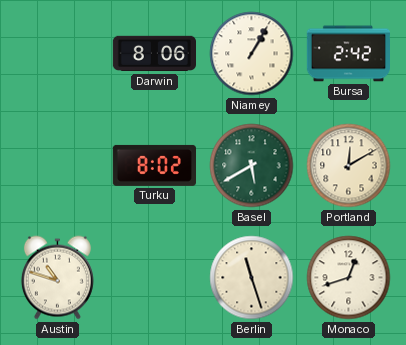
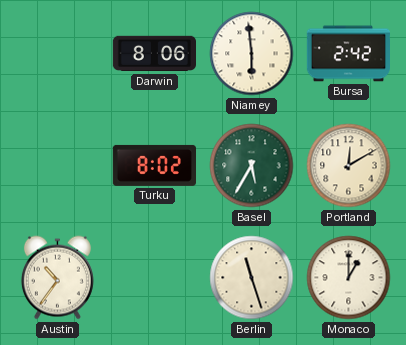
Niamey: 1:05 -> 5:59
Basel: 5:40 -> 5:35
Austin: 10:48 -> 10:36
Monaco: 12:42 -> 1:00
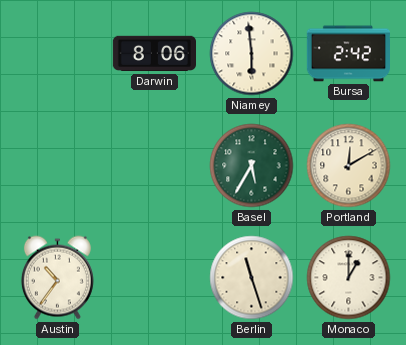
Turku: 8:02 -> none
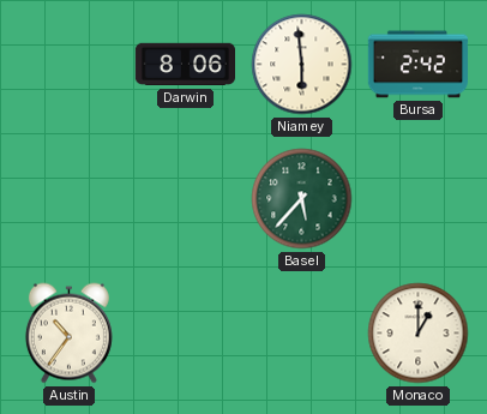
Basel: 5:35 -> 5:37
Portland: 12:10 -> none
Berlin: 11:27 -> none
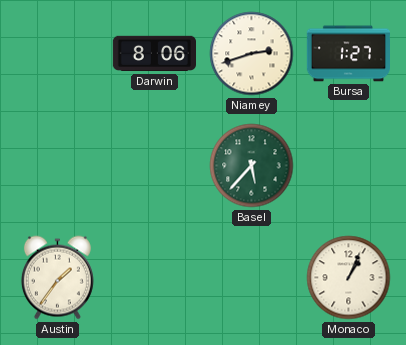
Niamey: 5:59 -> 2:42
Bursa: 2:42 -> 1:27
Austin: 10:36 -> 1:36
Monaco: 1:00 -> 1:04
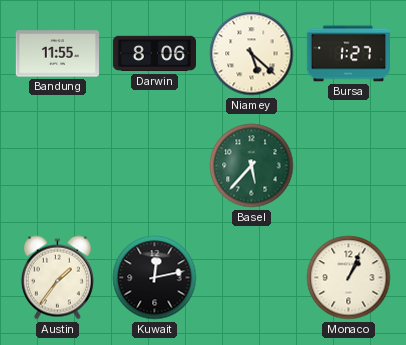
Bandung: none -> 11:55
Niamey: 2:42 -> 5:22
Kuwait: none -> 12:13
